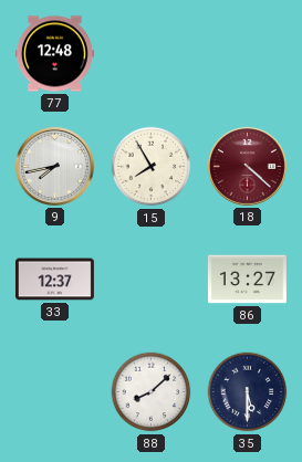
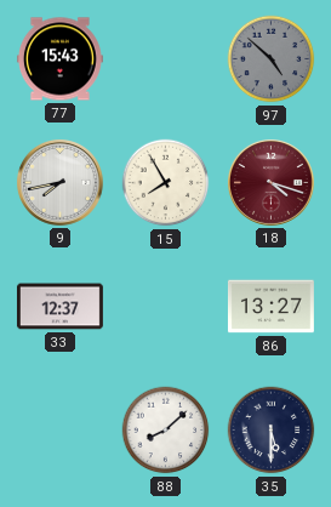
77: 12:48 -> 15:43
97: none -> 4:52
18: 4:22 -> 4:18
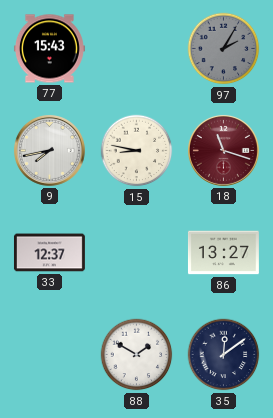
97: 4:52 -> 2:05
15: 7:55 -> 8:47
18: 4:18 -> 11:18
88: 8:08 -> 1:50
35: 5:30 -> 12:09
